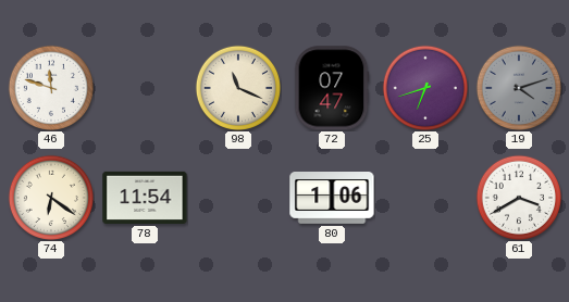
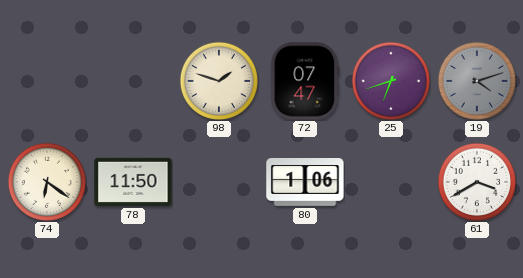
46: 11:48 -> none
98: 11:19 -> 1:48
78: 11:54 -> 11:50
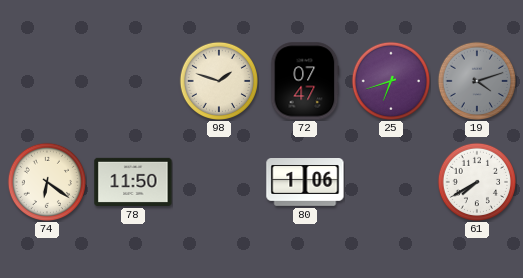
61: 3:40 -> 7:40
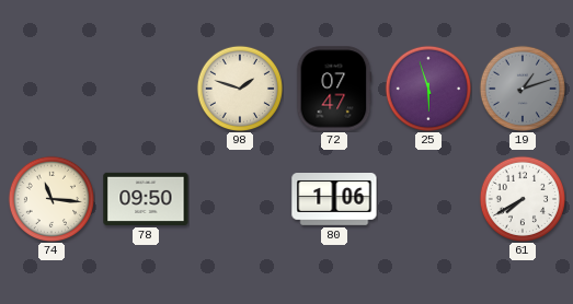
25: 6:42 -> 5:57
19: 4:12 -> 1:12
74: 6:21 -> 11:16
78: 11:50 -> 09:50
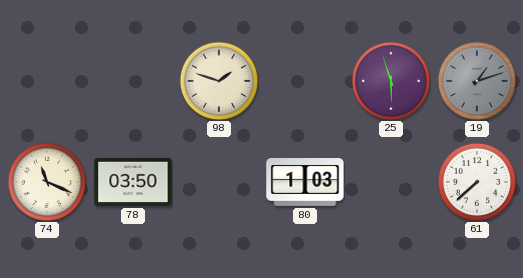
72: 07:47 -> none
74: 11:16 -> 11:19
78: 09:50 -> 03:50
80: 1:06 -> 1:03
61: 7:40 -> 7:38
